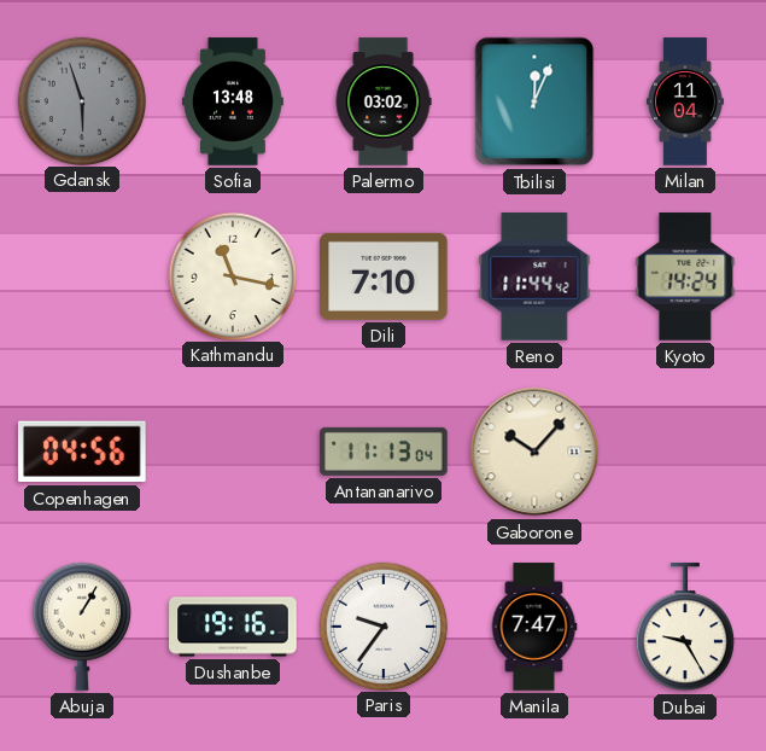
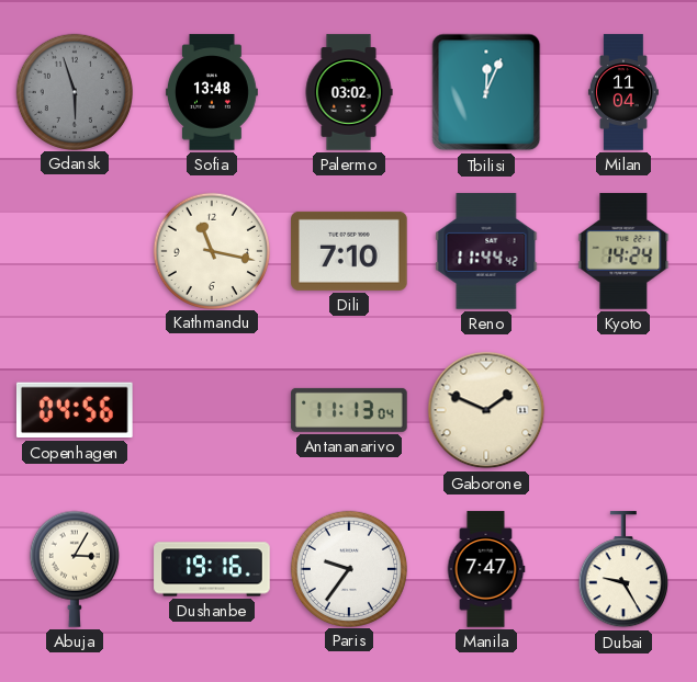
Gaborone: 10:07 -> 1:49
Abuja: 1:05 -> 3:05
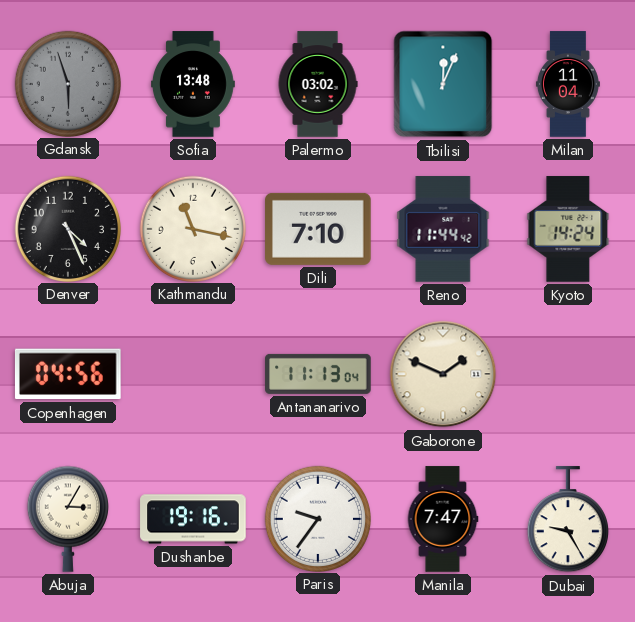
Denver: none -> 4:26
